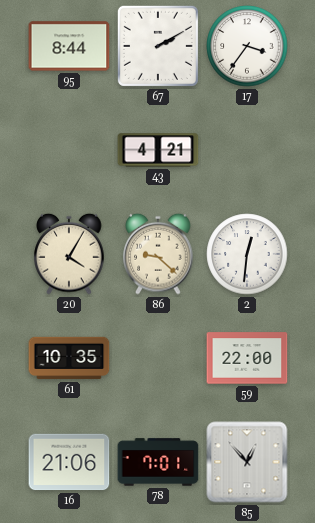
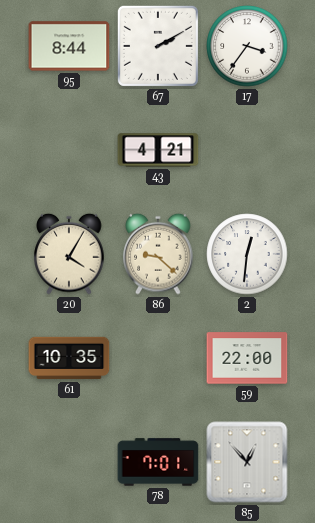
16: 21:06 -> none
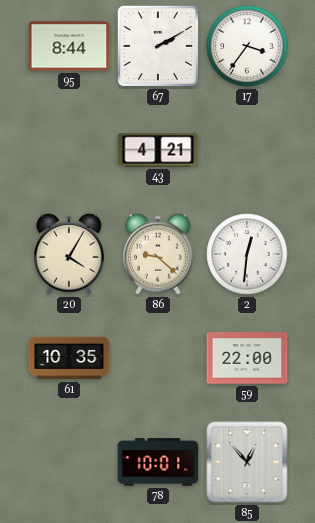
78: 7:01 -> 10:01
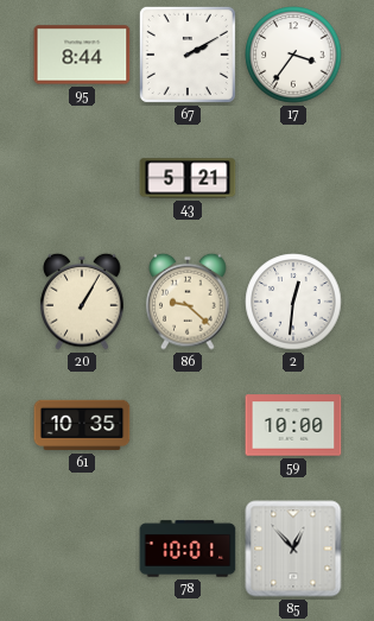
43: 4:21 -> 5:21
20: 4:05 -> 1:05
59: 22:00 -> 10:00
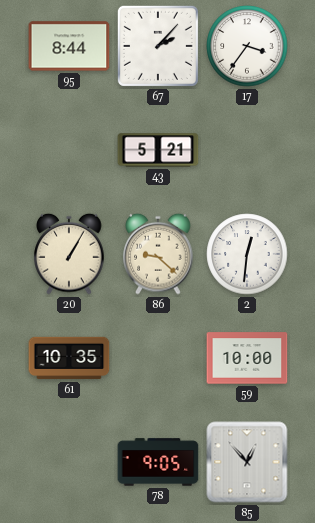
67: 2:10 -> 2:07
78: 10:01 -> 9:05
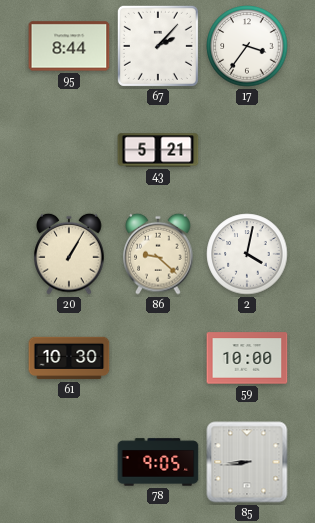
2: 12:31 -> 4:02
61: 10:35 -> 10:30
85: 12:53 -> 8:44
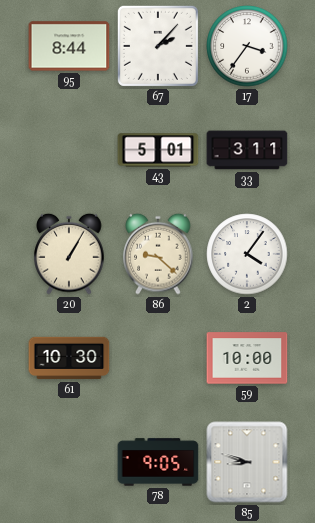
43: 5:21 -> 5:01
33: none -> 3:11
2: 4:02 -> 4:06
85: 8:44 -> 8:48
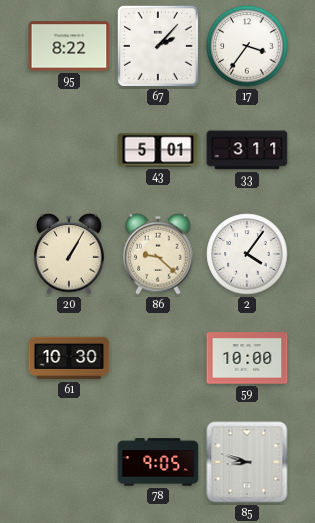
95: 8:44 -> 8:22
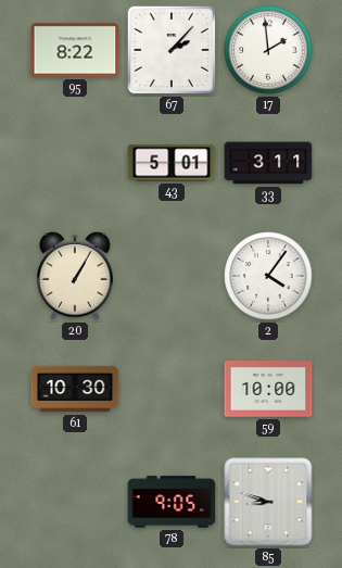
17: 3:36 -> 1:59
86: 9:22 -> none
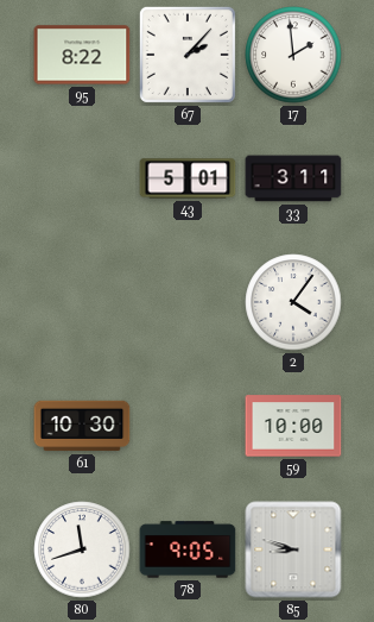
20: 1:05 -> none
80: none -> 11:42
